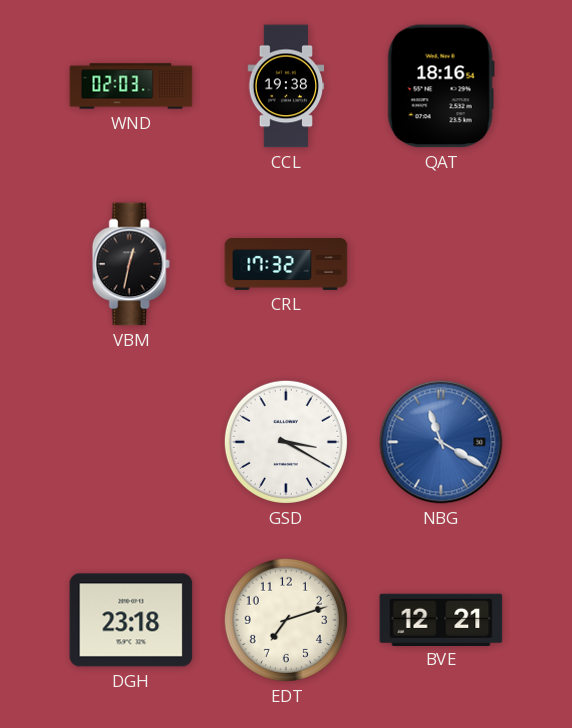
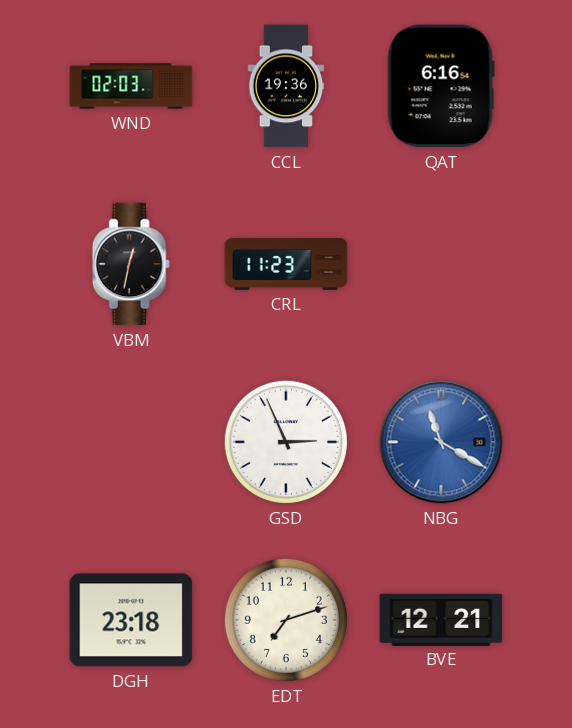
CCL: 19:38 -> 19:36
QAT: 18:16 -> 6:16
CRL: 17:32 -> 11:23
GSD: 3:20 -> 2:56
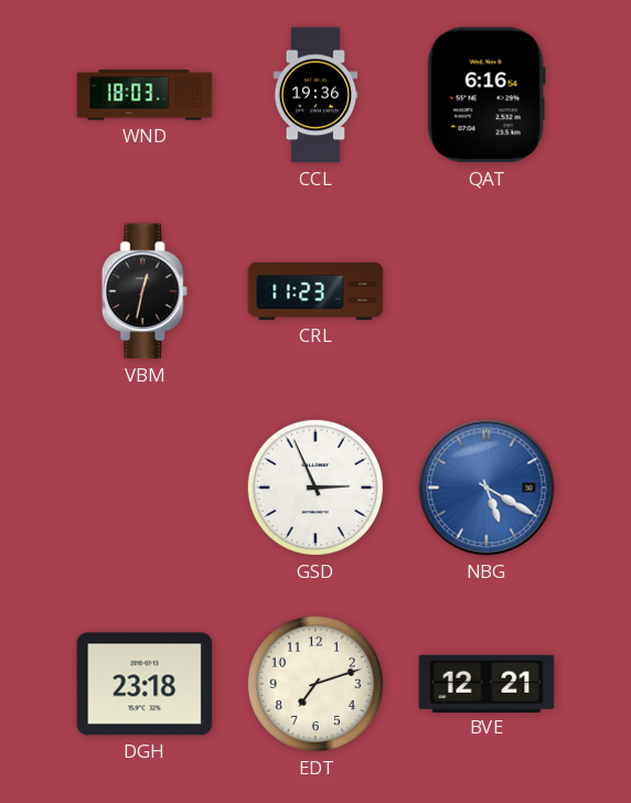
WND: 02:03 -> 18:03
NBG: 11:20 -> 5:20
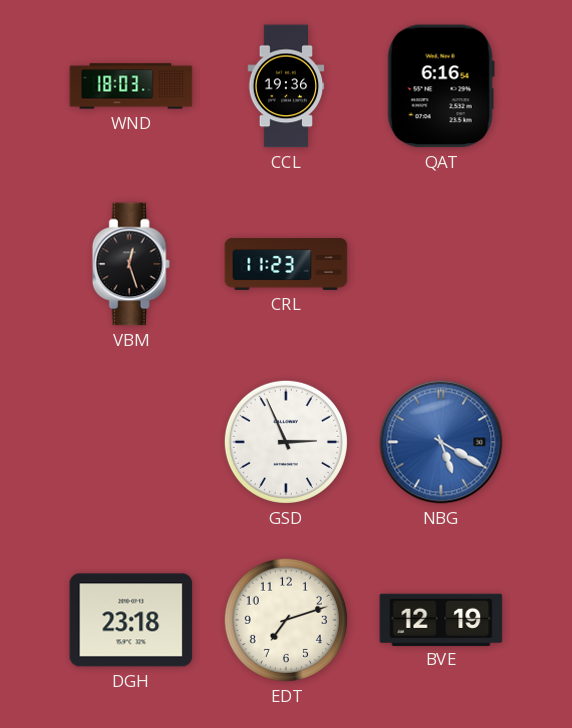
VBM: 12:32 -> 12:27
BVE: 12:21 -> 12:19
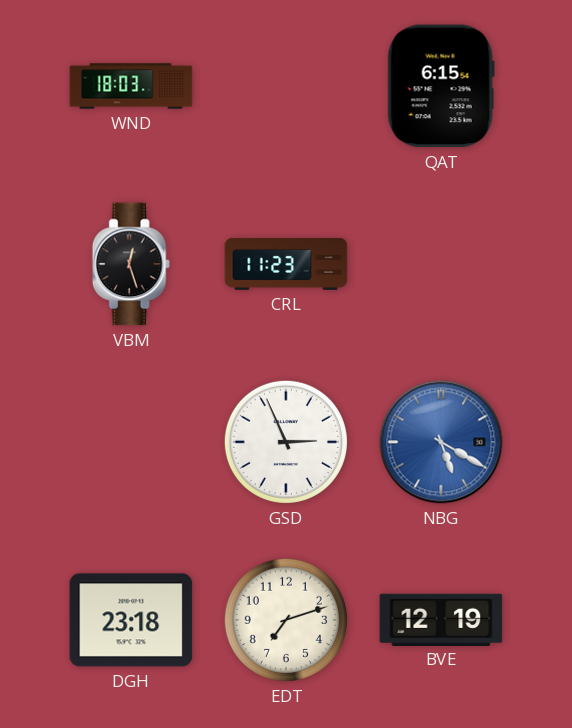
CCL: 19:36 -> none
QAT: 6:16 -> 6:15
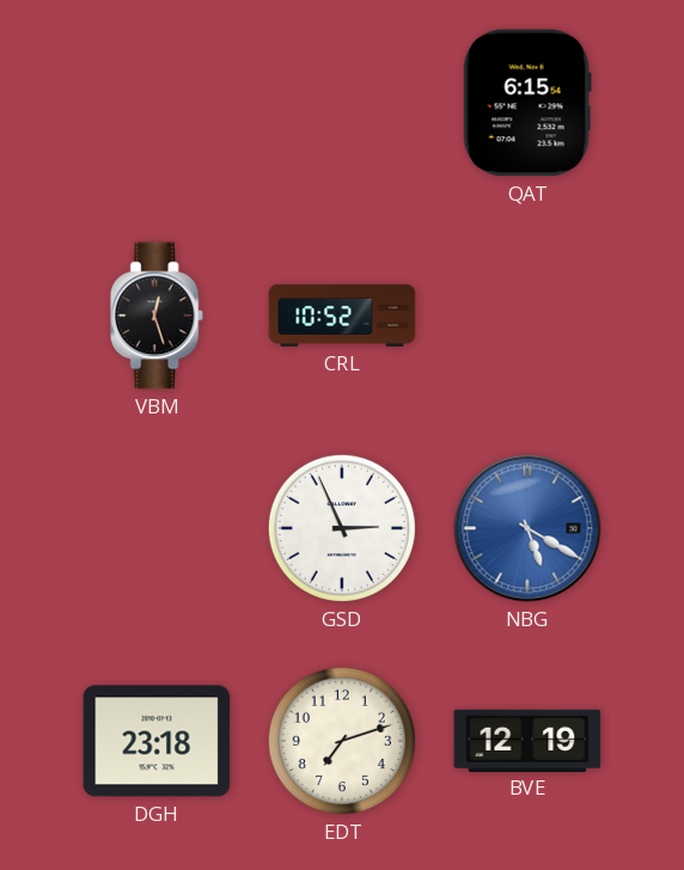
WND: 18:03 -> none
CRL: 11:23 -> 10:52
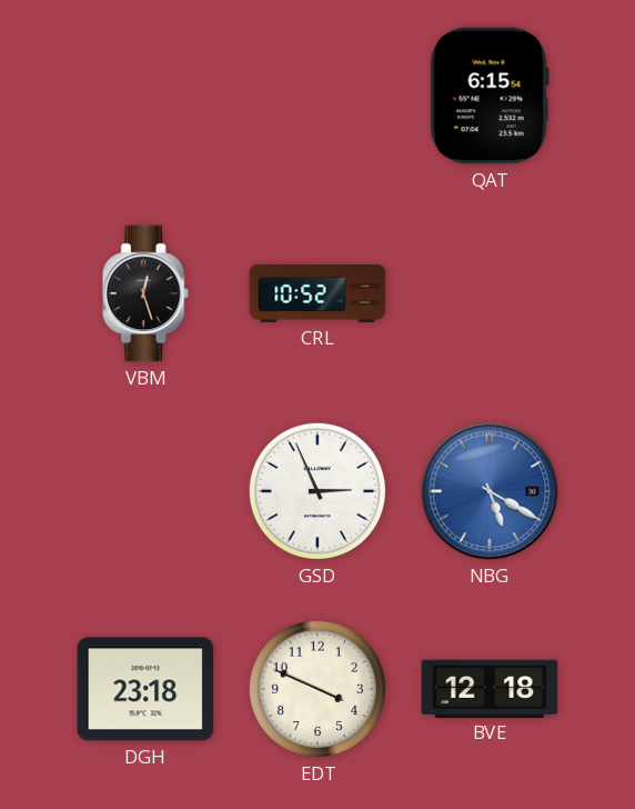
EDT: 7:12 -> 3:49
BVE: 12:19 -> 12:18
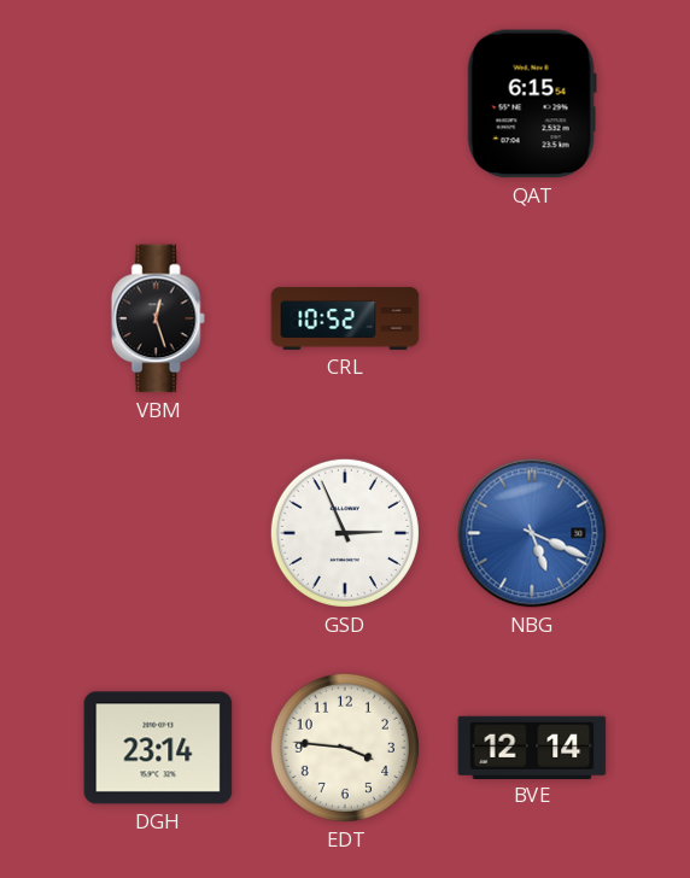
NBG: 5:20 -> 5:19
DGH: 23:18 -> 23:14
EDT: 3:49 -> 3:46
BVE: 12:18 -> 12:14
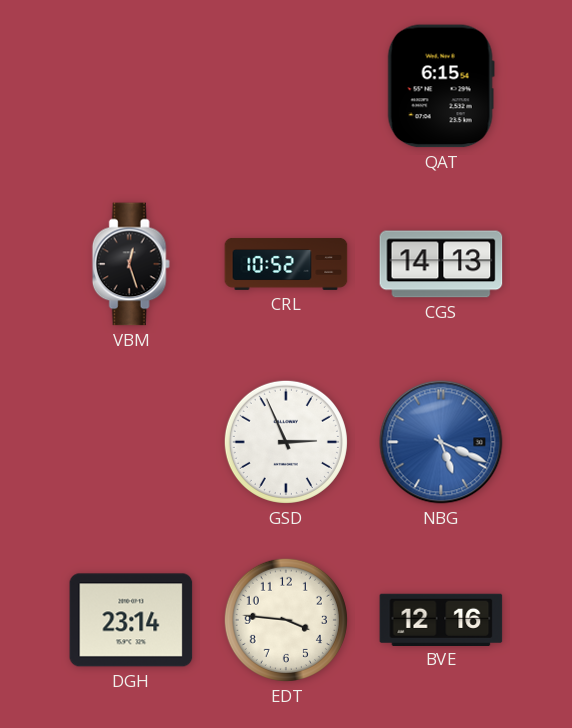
CGS: none -> 14:13
BVE: 12:14 -> 12:16
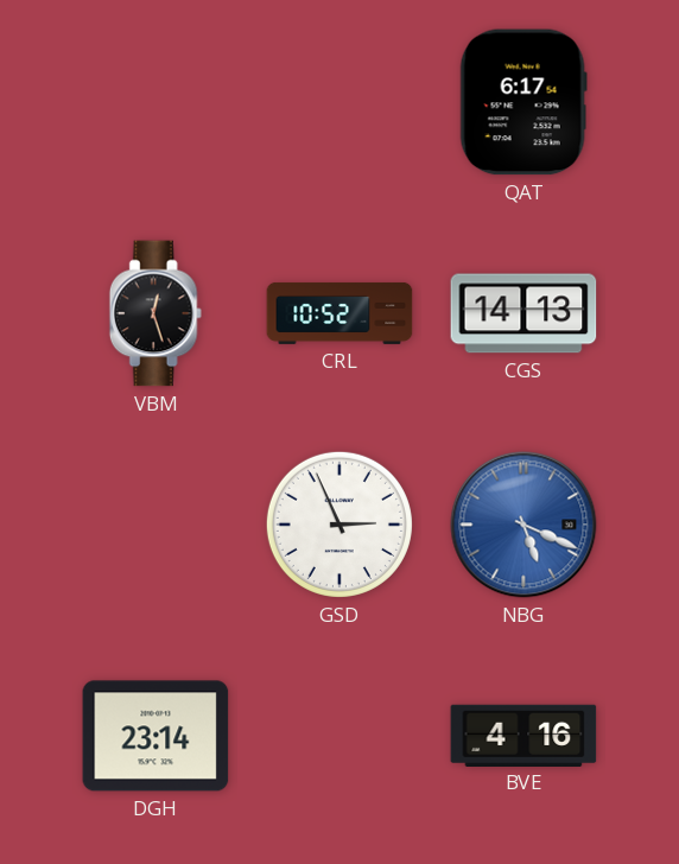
QAT: 6:15 -> 6:17
EDT: 3:46 -> none
BVE: 12:16 -> 4:16
